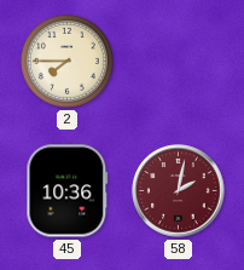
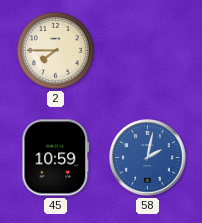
45: 10:36 -> 10:59
58 dial: burgundy -> blue
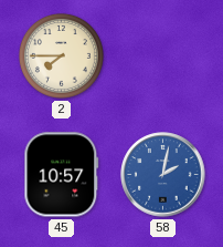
45: 10:59 -> 10:57
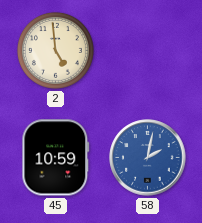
2: 7:45 -> 4:59
45: 10:57 -> 10:59
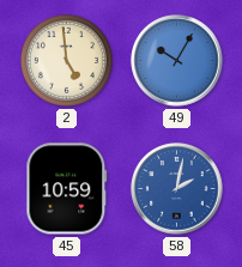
49: none -> 10:05
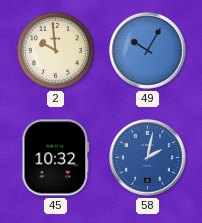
2: 4:59 -> 9:59
45: 10:59 -> 10:32
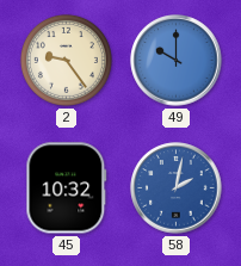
2: 9:59 -> 9:24
49: 10:05 -> 10:00
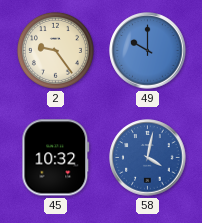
58: 2:02 -> 4:02
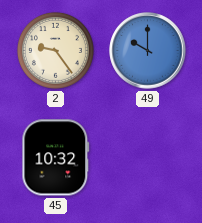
58: 4:02 -> none
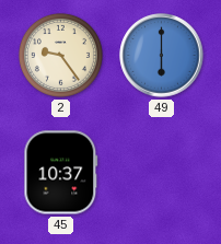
49: 10:00 -> 6:00
45: 10:32 -> 10:37
